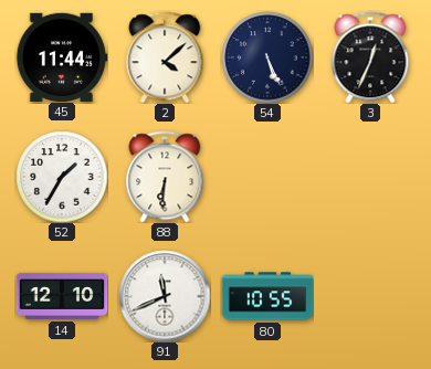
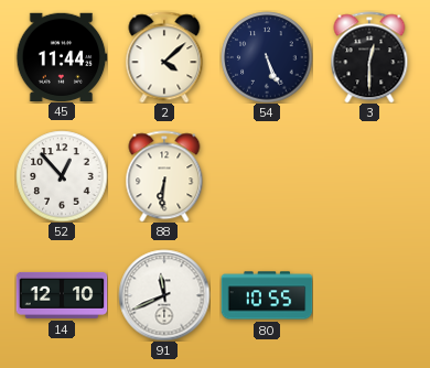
3: 12:34 -> 12:30
52: 1:35 -> 12:53
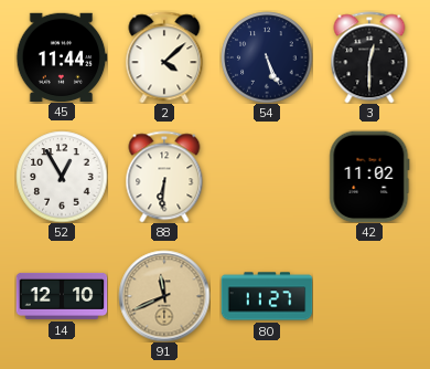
52: 12:53 -> 12:55
42: none -> 11:02
91 dial: white -> champagne
80: 10:55 -> 11:27
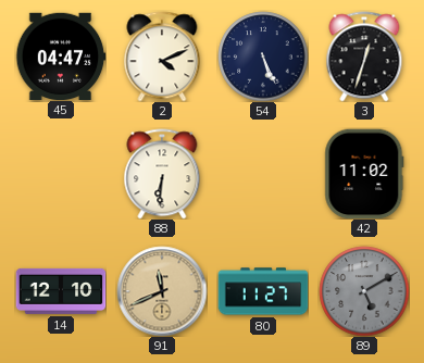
45: 11:44 -> 04:47
2: 4:08 -> 4:11
3: 12:30 -> 12:33
52: 12:55 -> none
89: none -> 5:10
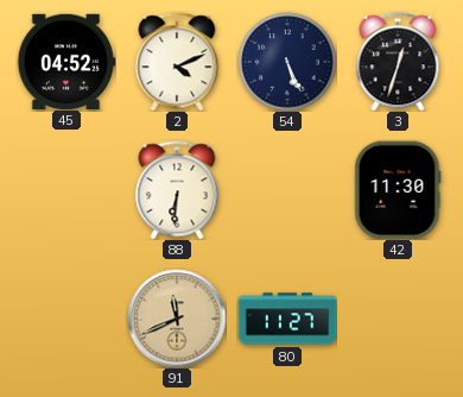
45: 04:47 -> 04:52
42: 11:02 -> 11:30
14: 12:10 -> none
89: 5:10 -> none
